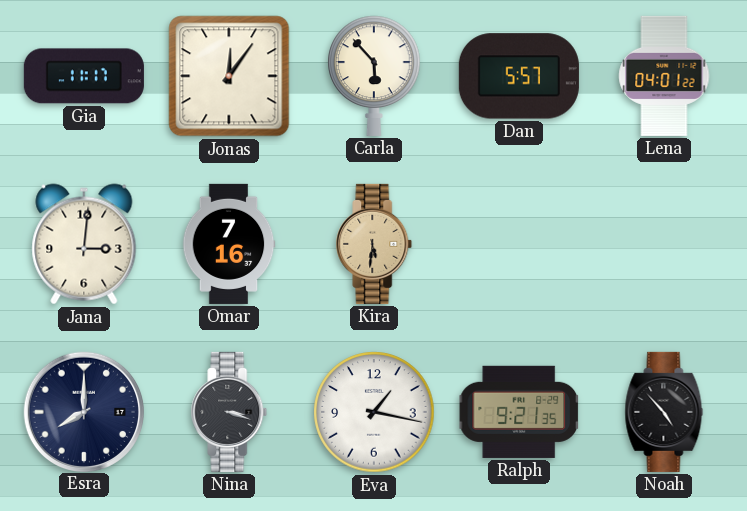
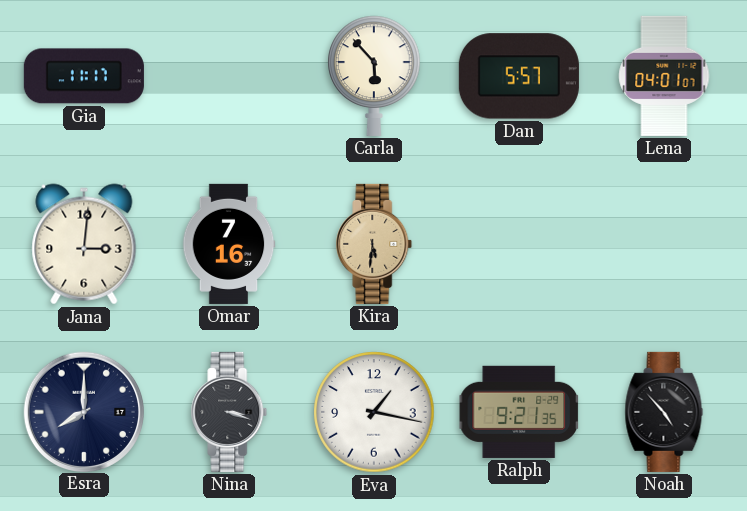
Jonas: 12:06 -> none
Lena: 04:01:22 -> 04:01:07
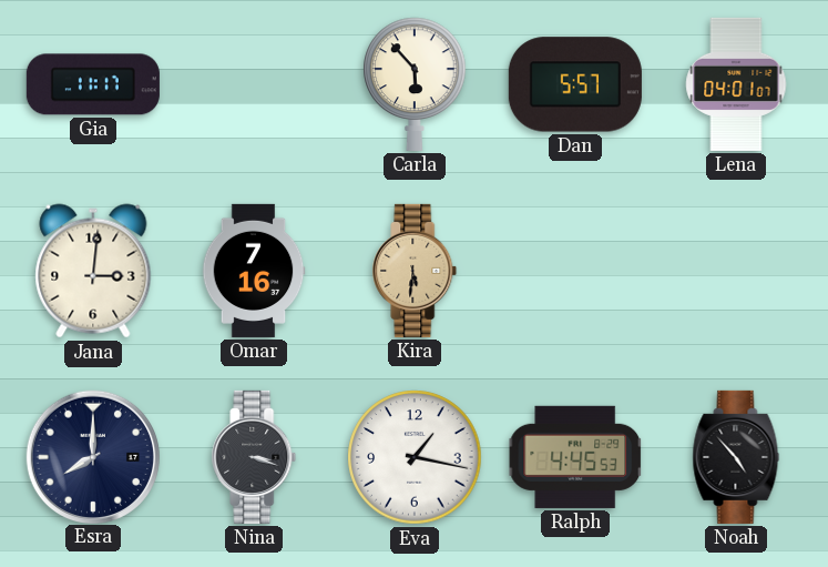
Ralph: 9:21 -> 4:45
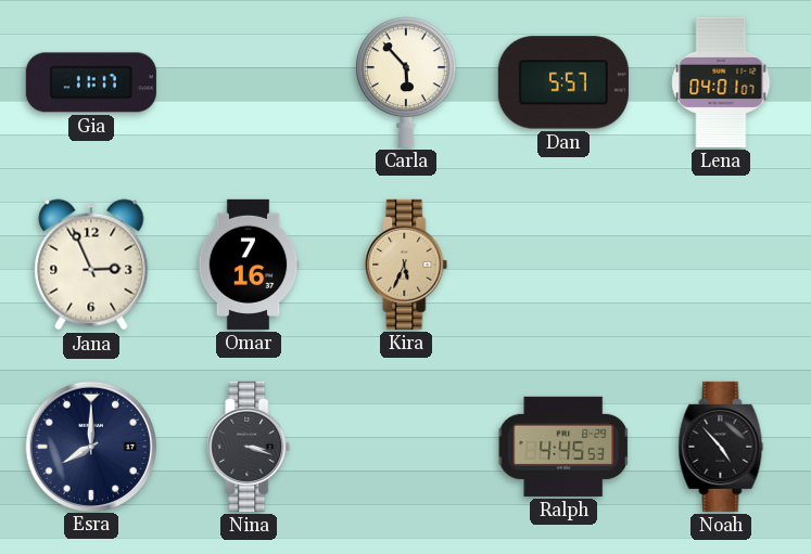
Jana: 3:01 -> 2:56
Kira: 5:31 -> 5:34
Eva: 1:17 -> none
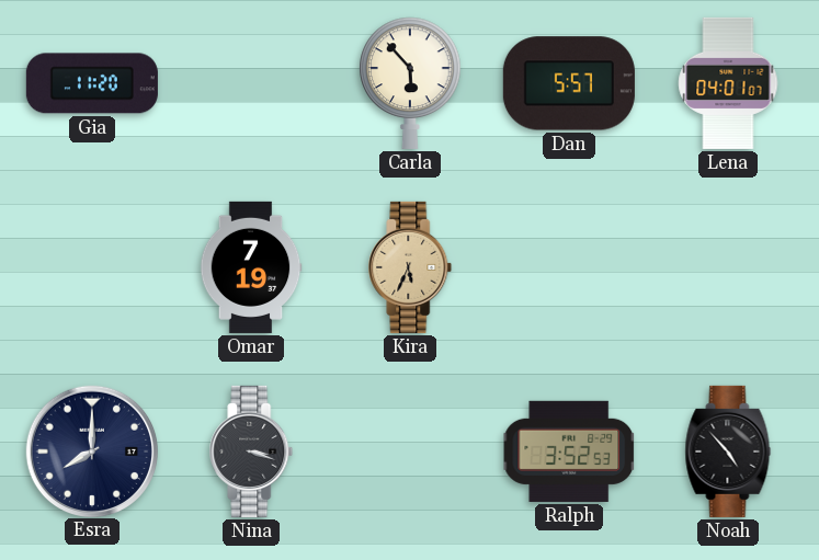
Gia: 11:17 -> 11:20
Jana: 2:56 -> none
Omar: 7:16 -> 7:19
Ralph: 4:45 -> 3:52
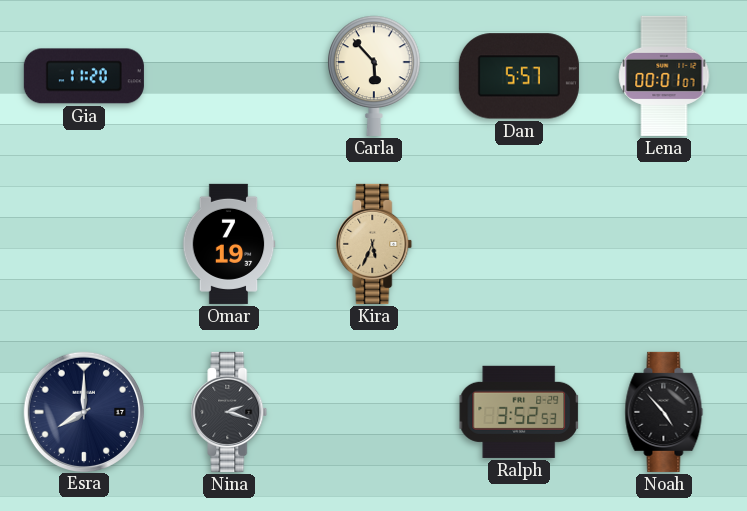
Lena: 04:01 -> 00:01
Nina: 3:18 -> 2:18
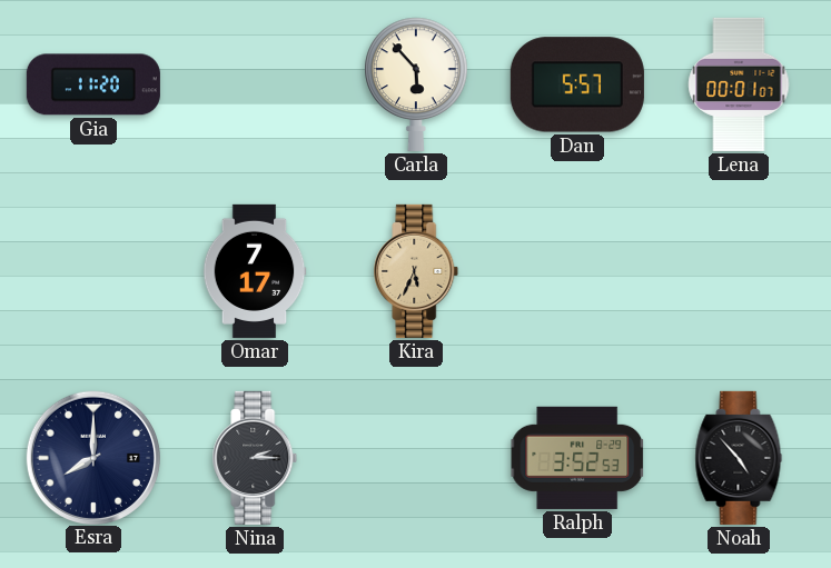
Omar: 7:19 -> 7:17
Nina: 2:18 -> 2:15
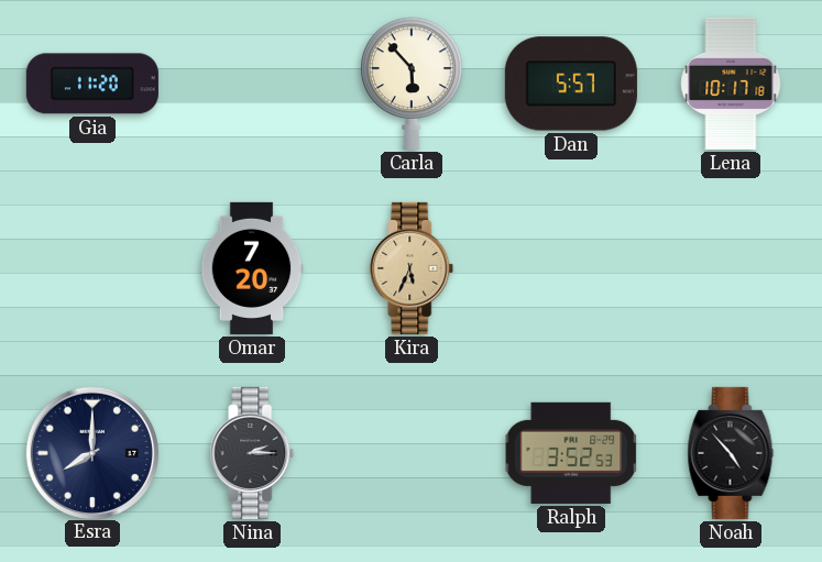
Lena: 00:01 -> 10:17
Omar: 7:17 -> 7:20
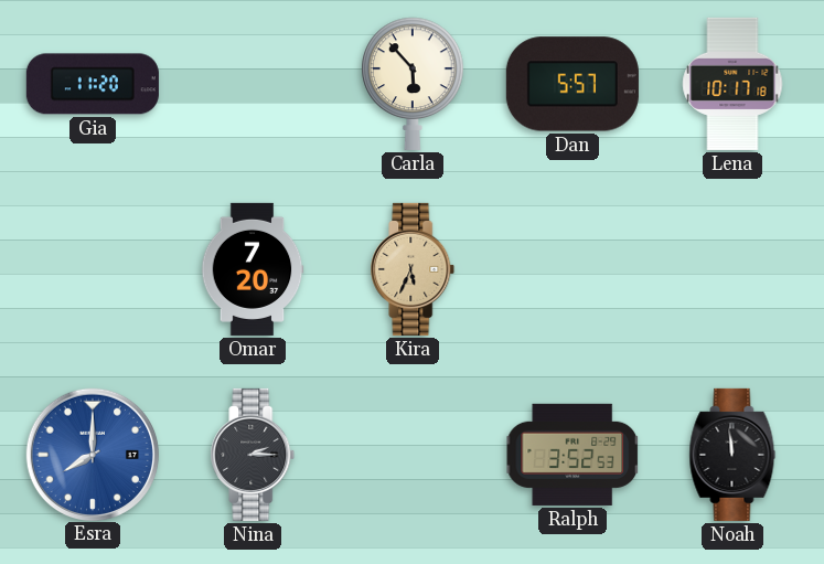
Esra dial: navy -> blue
Noah: 4:53 -> 11:59
